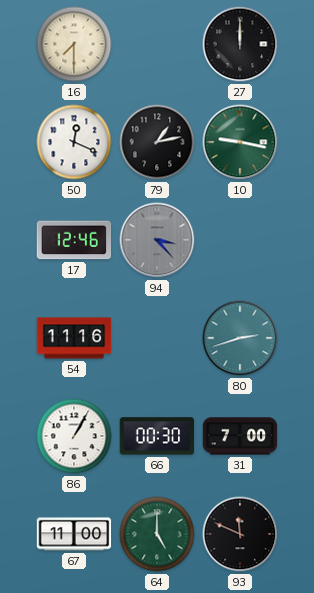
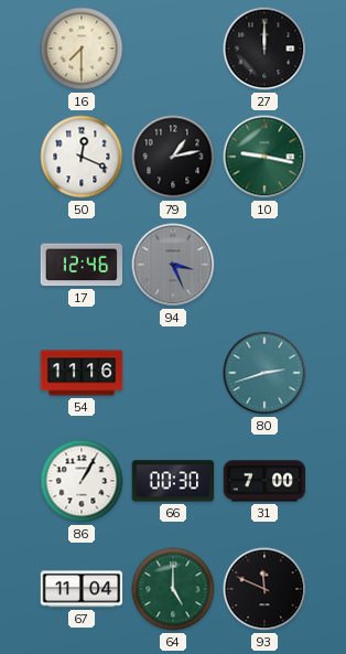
94: 3:23 -> 3:26
67: 11:00 -> 11:04
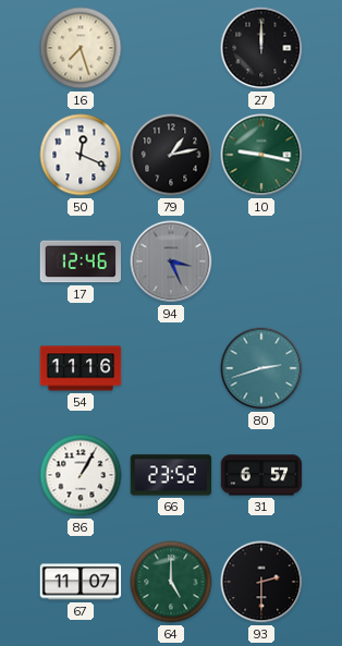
16: 7:30 -> 7:27
66: 00:30 -> 23:52
31: 7:00 -> 6:57
67: 11:04 -> 11:07
93: 11:49 -> 2:30
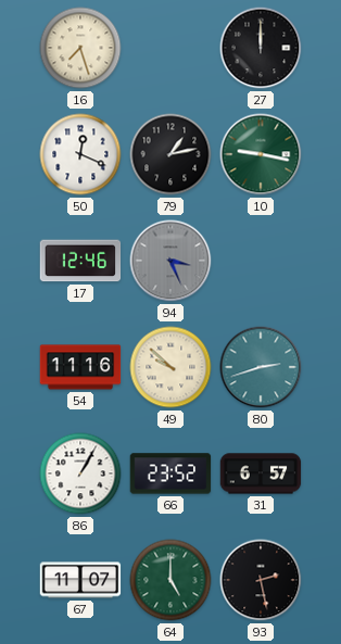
49: none -> 9:52
93: 2:30 -> 2:28
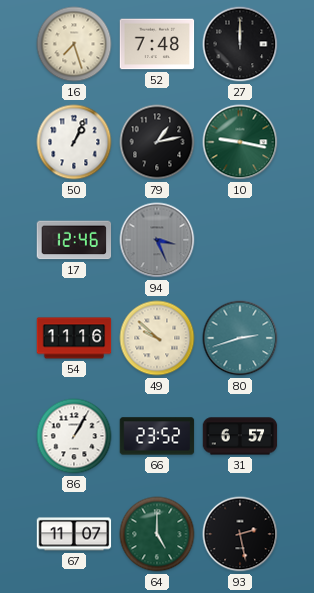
52: none -> 7:48
50: 12:19 -> 1:04
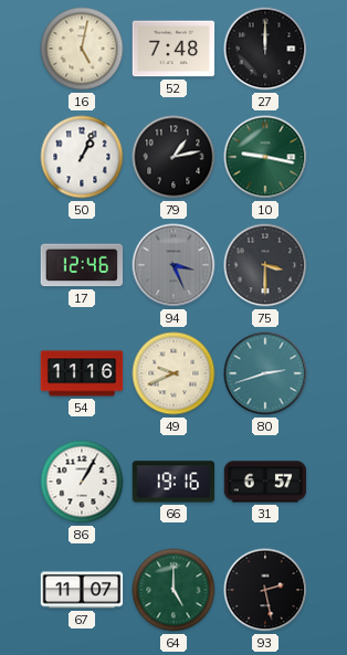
16: 7:27 -> 5:02
75: none -> 3:30
49: 9:52 -> 9:41
66: 23:52 -> 19:16
